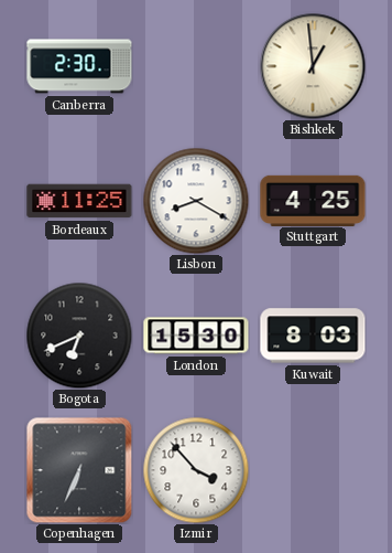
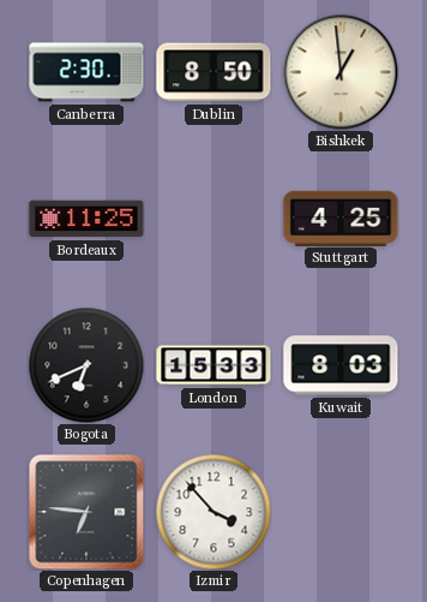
Dublin: none -> 8:50
Lisbon: 8:20 -> none
London: 15:30 -> 15:33
Copenhagen: 6:34 -> 6:46
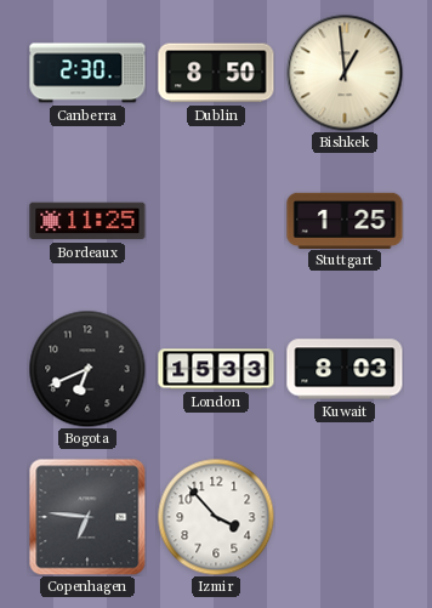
Stuttgart: 4:25 -> 1:25
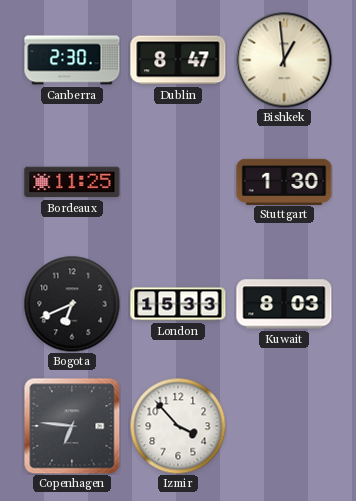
Dublin: 8:50 -> 8:47
Stuttgart: 1:25 -> 1:30
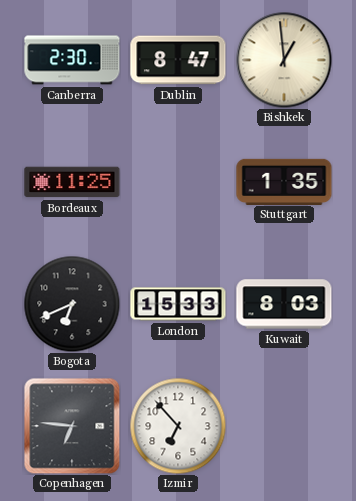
Stuttgart: 1:30 -> 1:35
Izmir: 3:53 -> 6:53
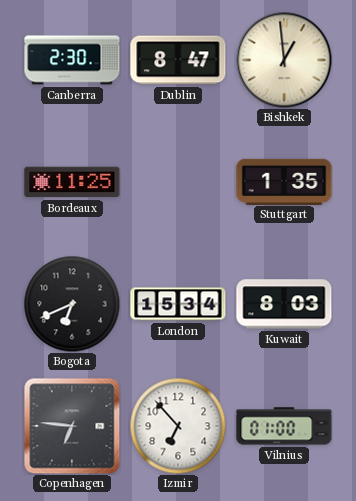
London: 15:33 -> 15:34
Vilnius: none -> 01:00
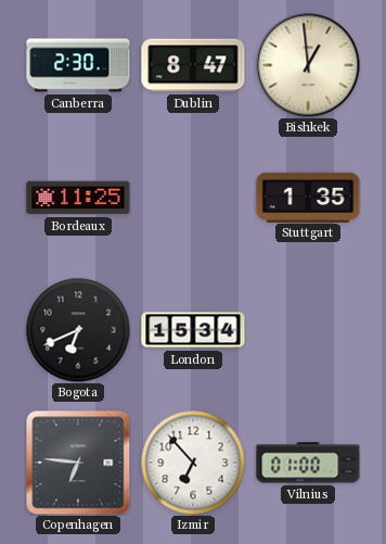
Kuwait: 8:03 -> none
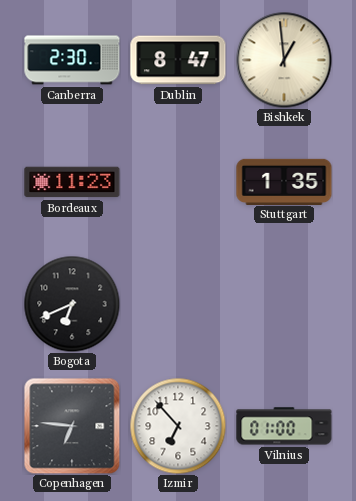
Bordeaux: 11:25 -> 11:23
London: 15:34 -> none
